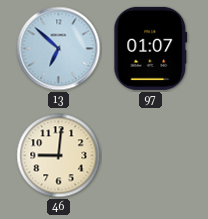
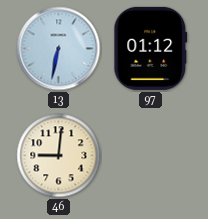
13: 6:52 -> 6:32
97: 01:07 -> 01:12
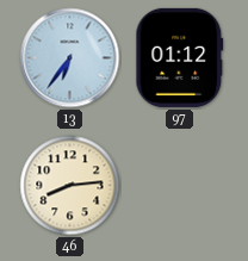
13: 6:32 -> 6:36
46: 9:01 -> 8:14
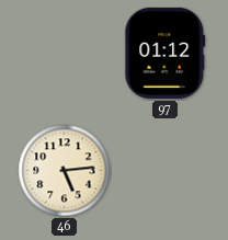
13: 6:36 -> none
46: 8:14 -> 5:14
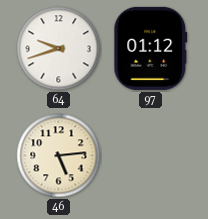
64: none -> 9:42
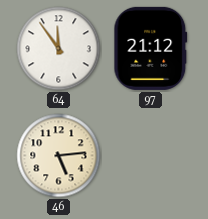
64: 9:42 -> 11:54
97: 01:12 -> 21:12
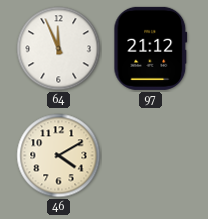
64: 11:54 -> 11:56
46: 5:14 -> 4:10
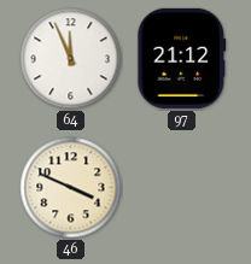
46: 4:10 -> 3:49
